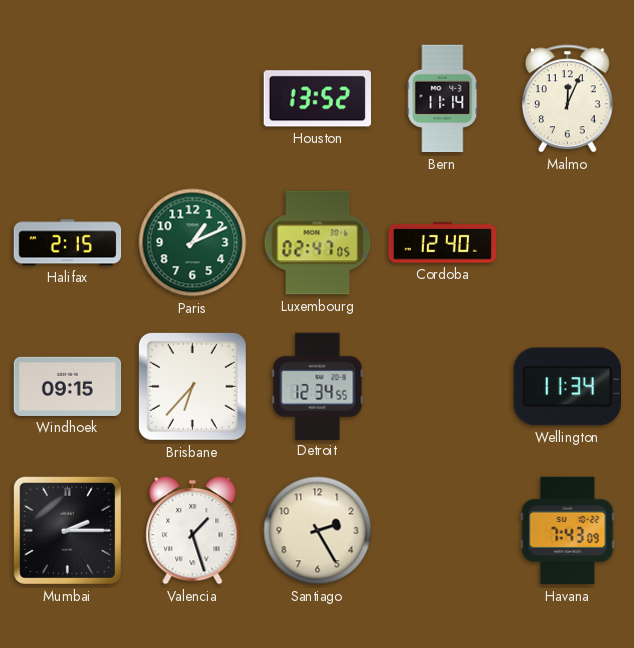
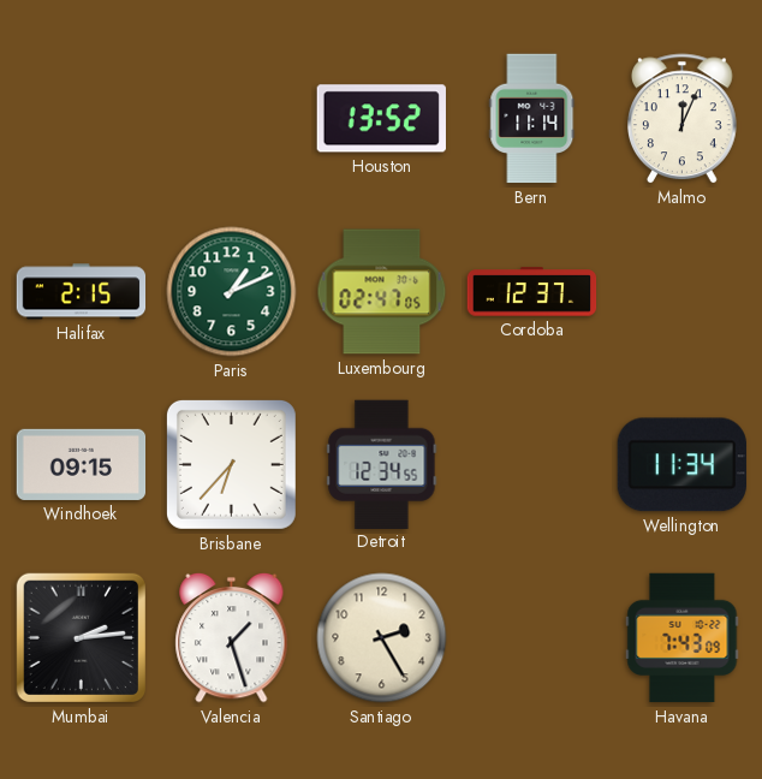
Cordoba: 12:40 -> 12:37
Mumbai: 2:15 -> 2:14
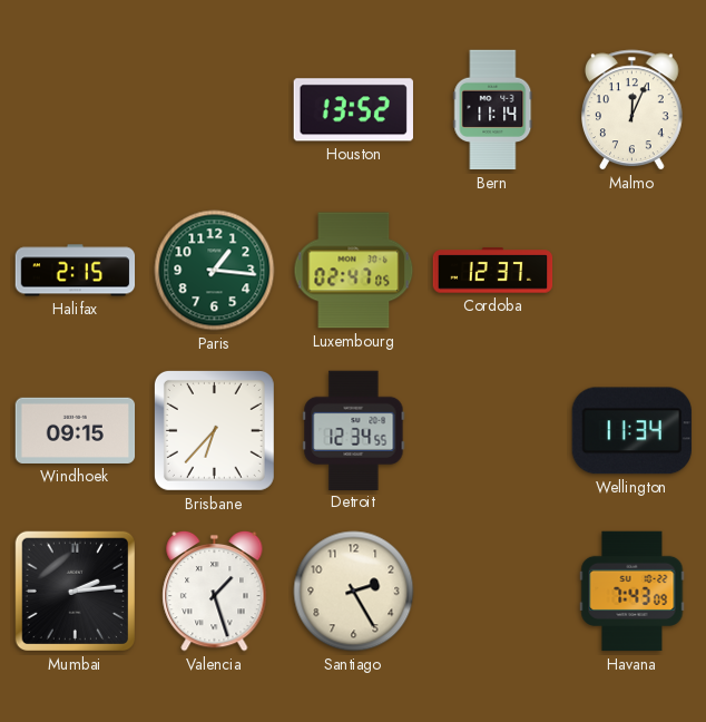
Paris: 1:11 -> 1:16
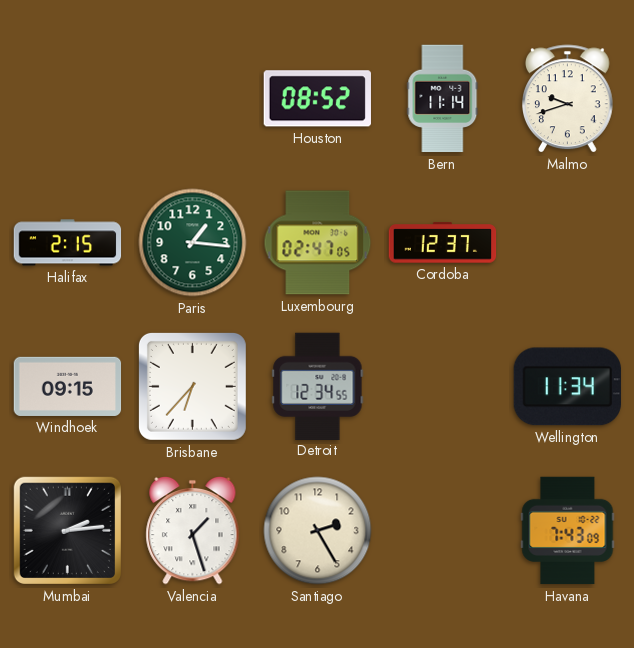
Houston: 13:52 -> 08:52
Malmo: 12:04 -> 9:42
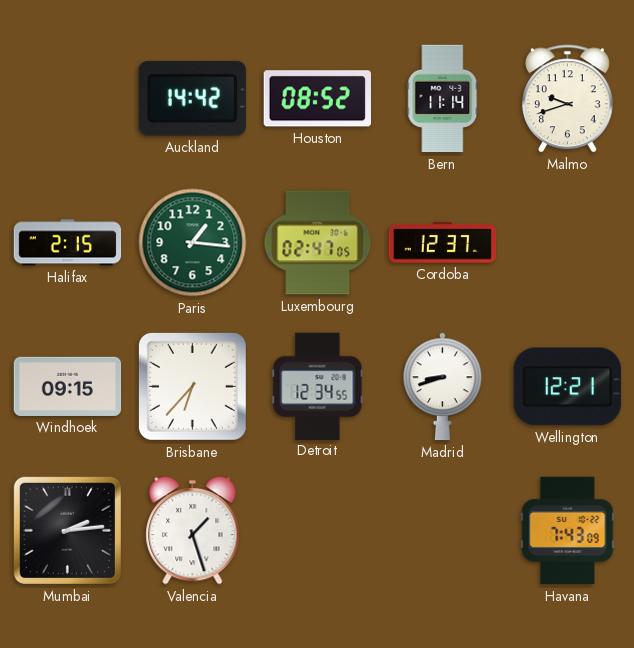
Auckland: none -> 14:42
Madrid: none -> 8:42
Wellington: 11:34 -> 12:21
Santiago: 2:25 -> none
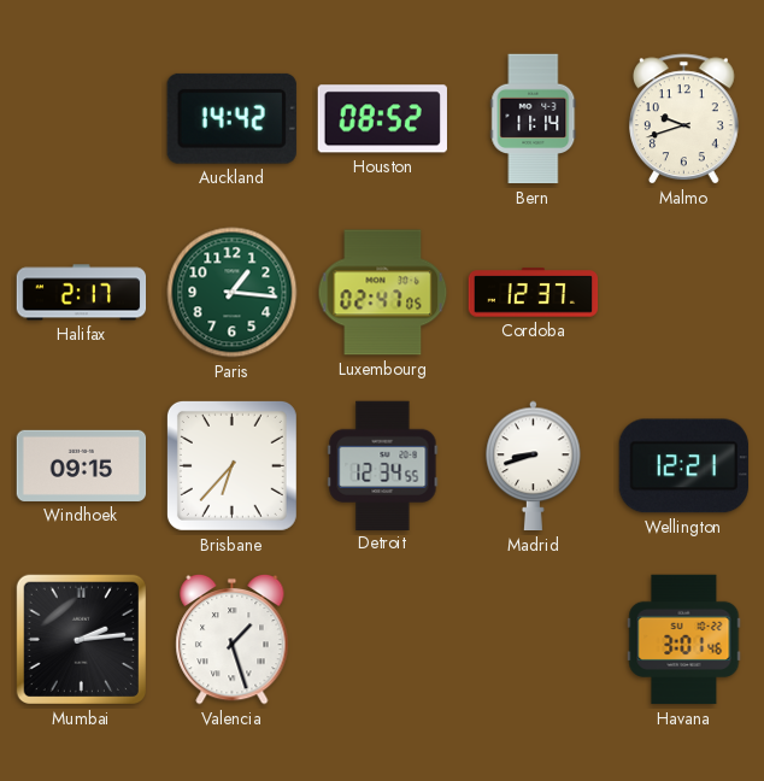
Halifax: 2:15 -> 2:17
Havana: 7:43 -> 3:01
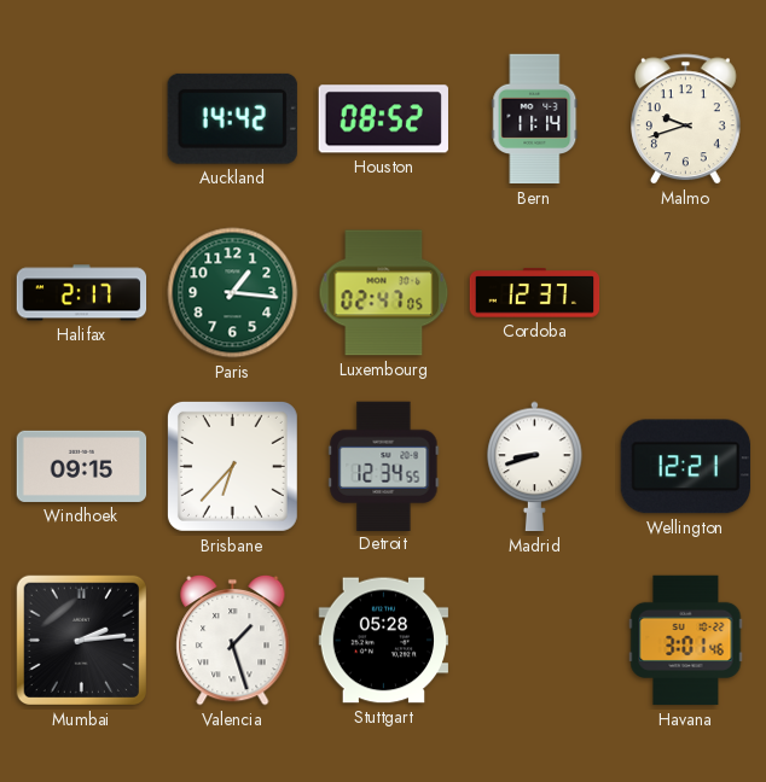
Stuttgart: none -> 05:28
